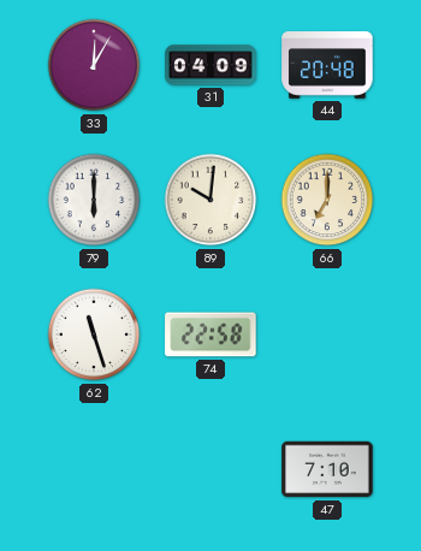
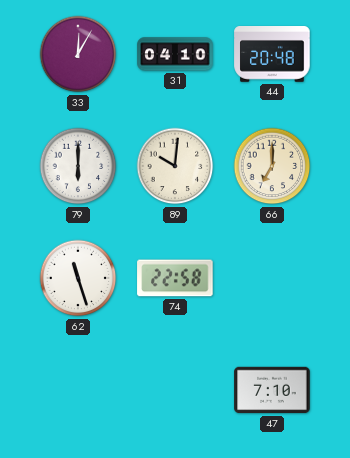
31: 04:09 -> 04:10
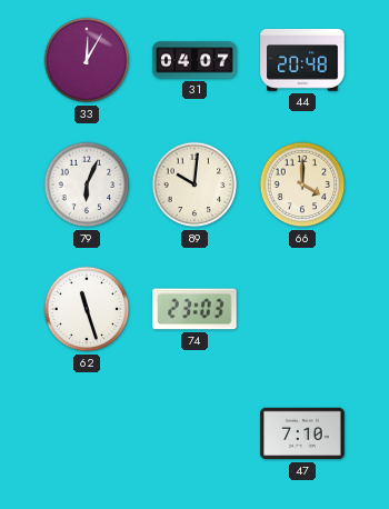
31: 04:10 -> 04:07
79: 6:00 -> 6:04
66: 7:00 -> 4:00
74: 22:58 -> 23:03
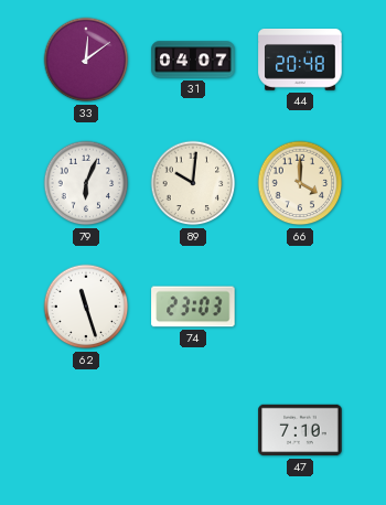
33: 12:05 -> 12:09
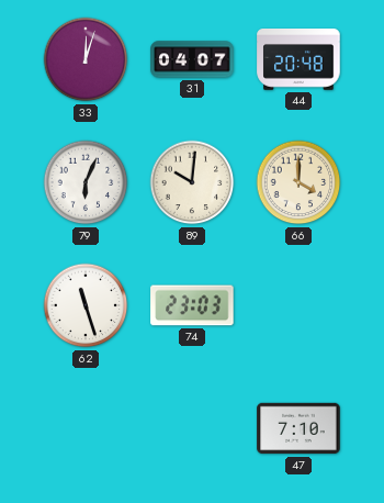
33: 12:09 -> 12:03
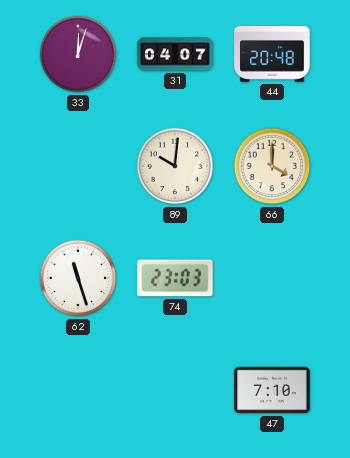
79: 6:04 -> none
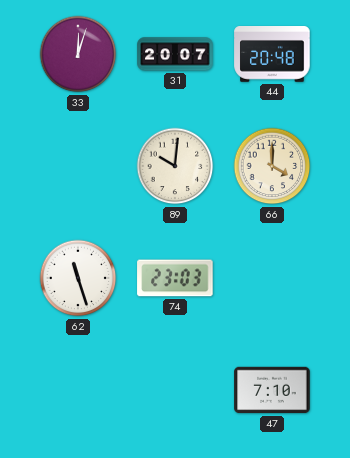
31: 04:07 -> 20:07
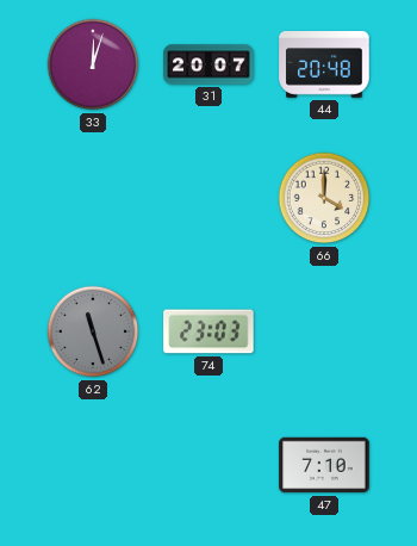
89: 10:01 -> none
62 dial: white -> grey
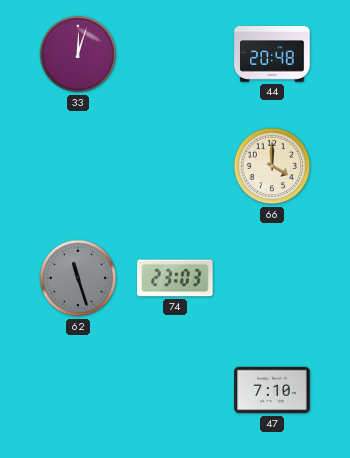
31: 20:07 -> none
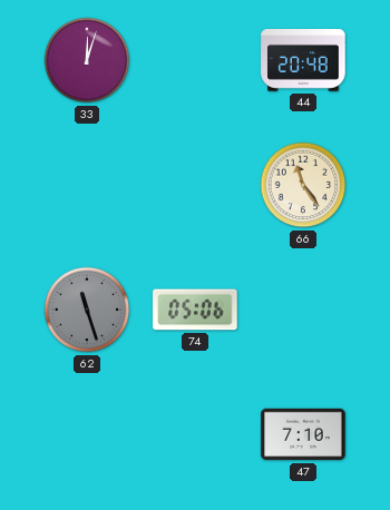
66: 4:00 -> 11:24
74: 23:03 -> 05:06
